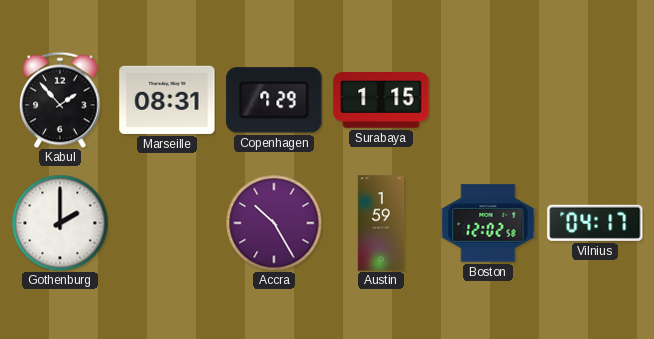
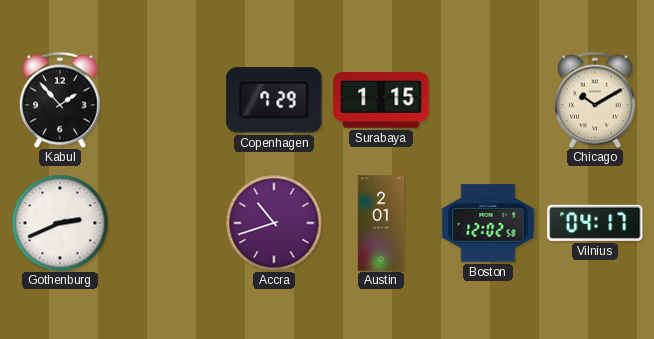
Marseille: 08:31 -> none
Chicago: none -> 10:10
Gothenburg: 2:00 -> 2:41
Accra: 10:25 -> 10:42
Austin: 1:59 -> 2:01
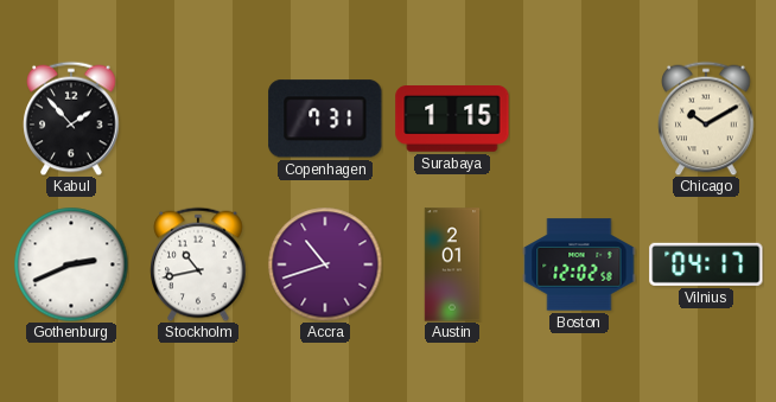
Copenhagen: 7:29 -> 7:31
Stockholm: none -> 10:43
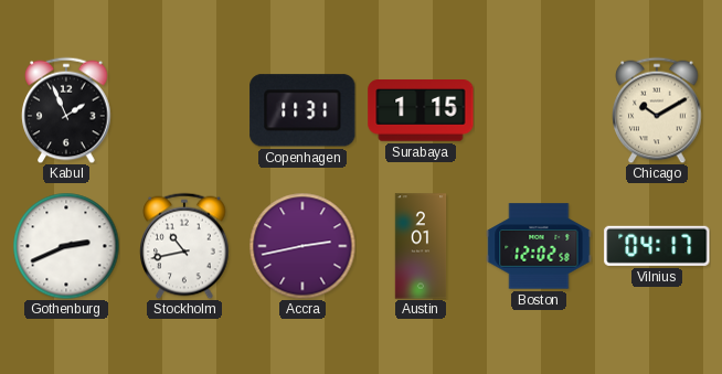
Kabul: 1:53 -> 1:56
Copenhagen: 7:31 -> 11:31
Accra: 10:42 -> 2:43
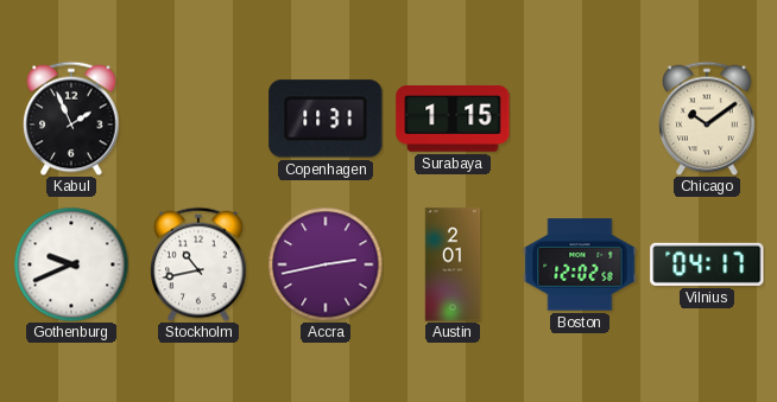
Chicago: 10:10 -> 10:09
Gothenburg: 2:41 -> 9:41
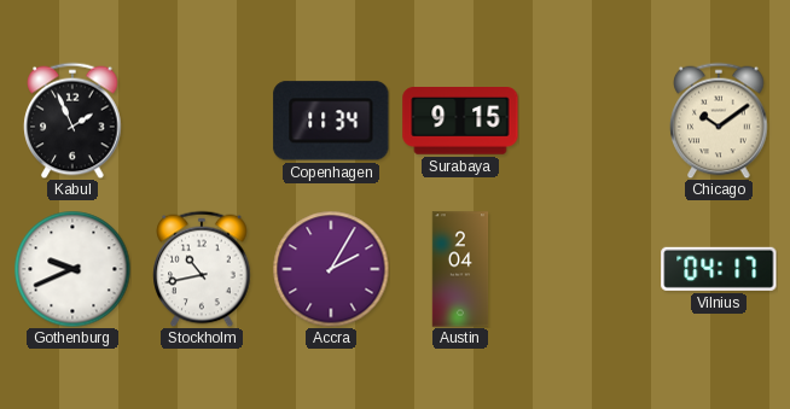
Copenhagen: 11:31 -> 11:34
Surabaya: 1:15 -> 9:15
Accra: 2:43 -> 2:05
Austin: 2:01 -> 2:04
Boston: 12:02 -> none
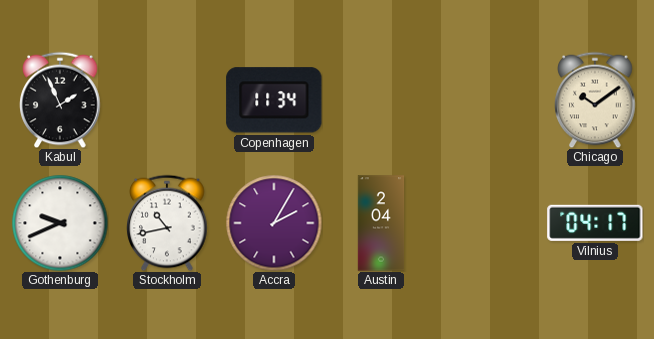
Surabaya: 9:15 -> none
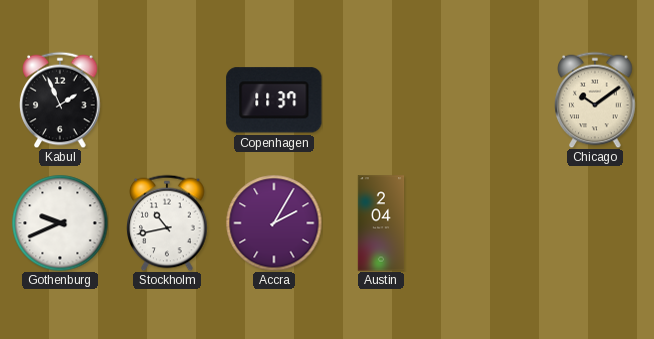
Copenhagen: 11:34 -> 11:37
Vilnius: 04:17 -> none
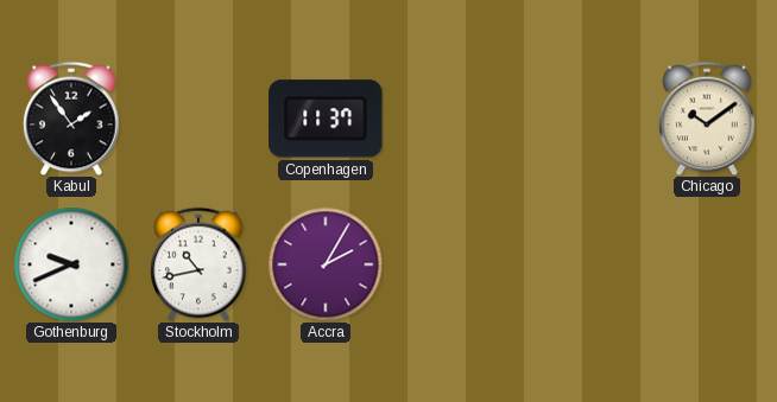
Kabul: 1:56 -> 1:54
Austin: 2:04 -> none
